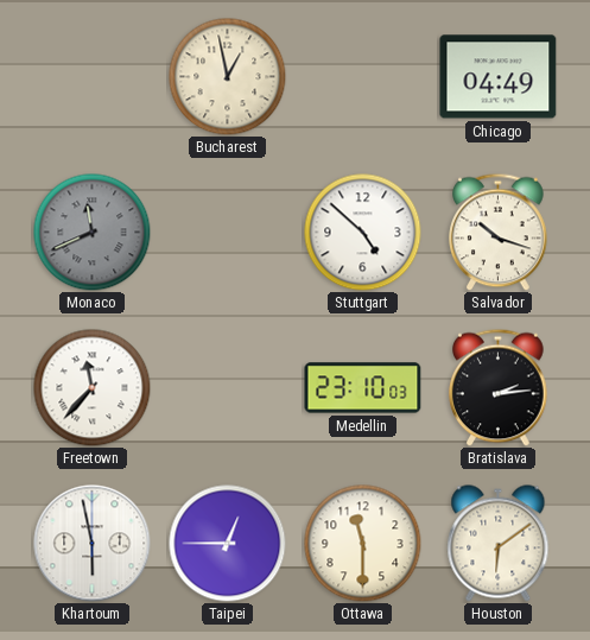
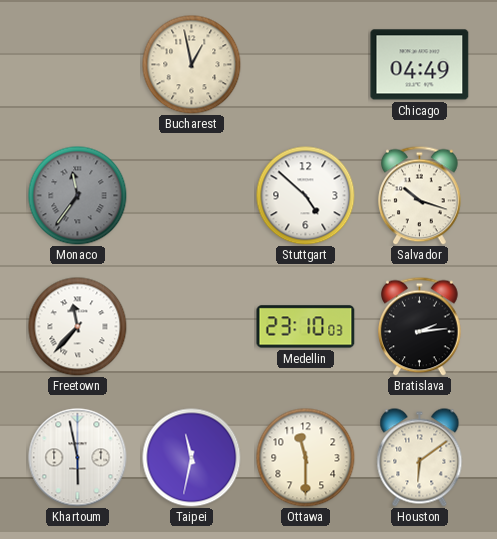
Monaco: 11:41 -> 11:36
Taipei: 12:45 -> 11:32
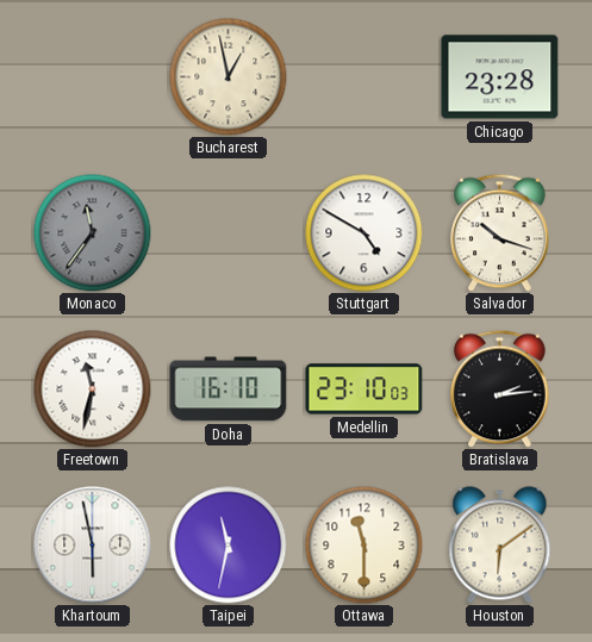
Chicago: 04:49 -> 23:28
Stuttgart: 4:52 -> 4:50
Freetown: 11:37 -> 11:32
Doha: none -> 16:10
